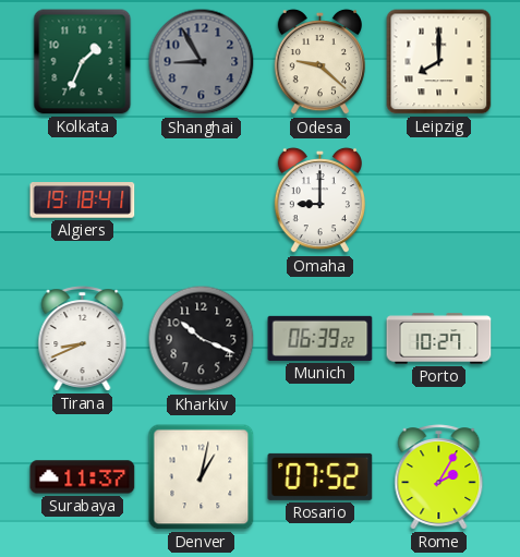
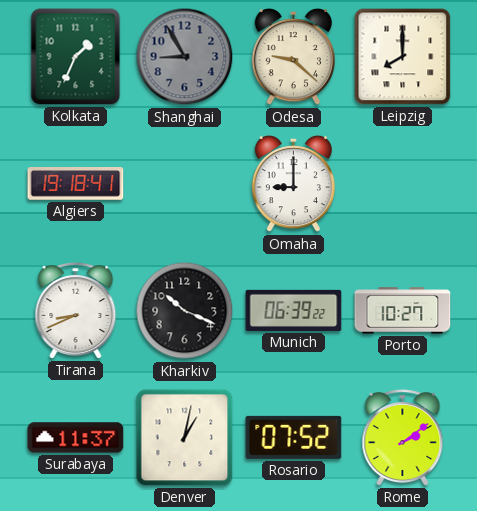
Rome: 2:05 -> 2:09
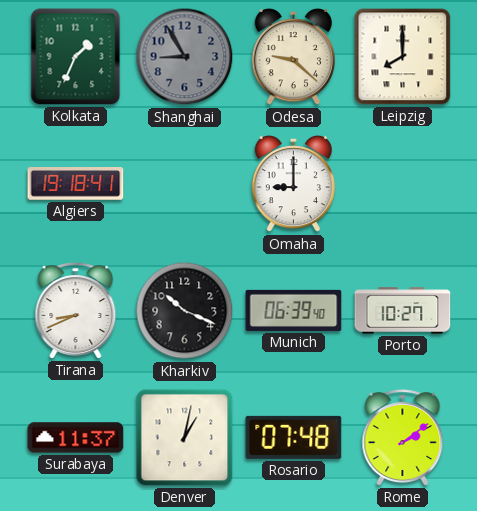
Munich: 06:39:22 -> 06:39:40
Rosario: 07:52 -> 07:48
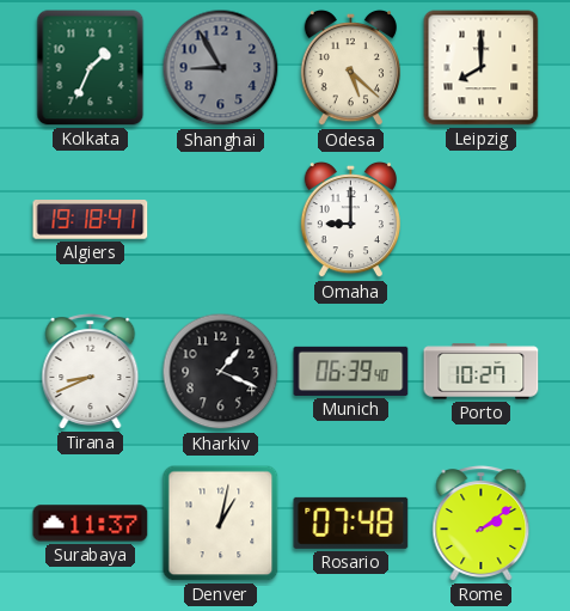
Odesa: 9:22 -> 5:22
Kharkiv: 10:19 -> 1:19
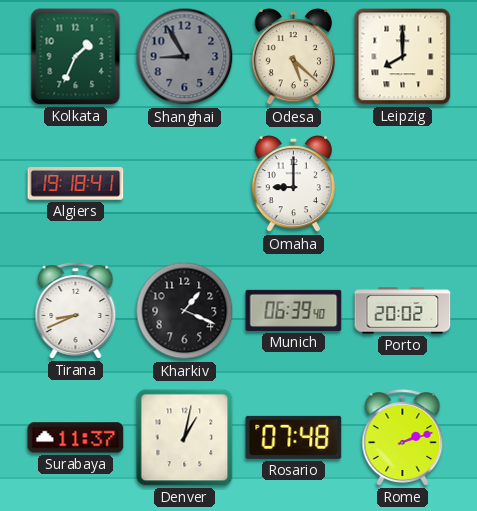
Porto: 10:27 -> 20:02
Rome: 2:09 -> 2:12
